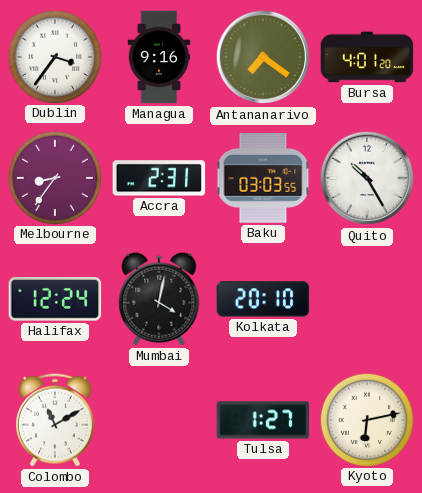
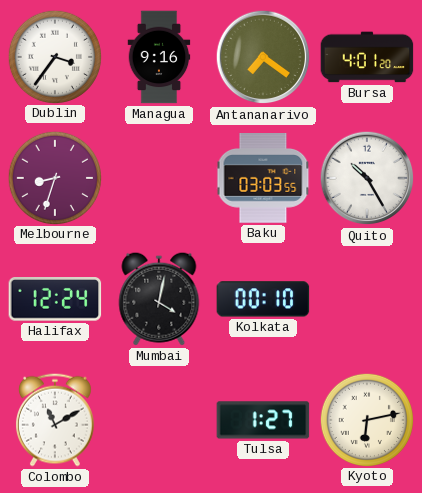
Melbourne: 8:36 -> 8:33
Accra: 2:31 -> none
Kolkata: 20:10 -> 00:10
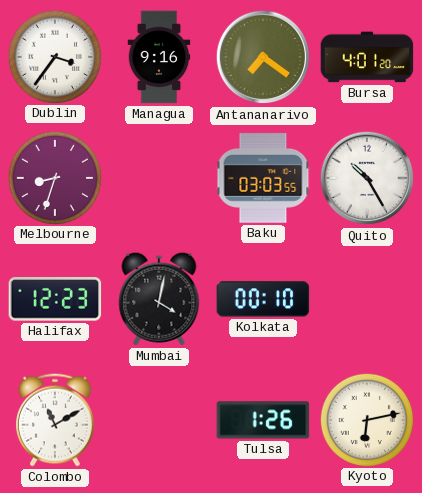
Halifax: 12:24 -> 12:23
Tulsa: 1:27 -> 1:26
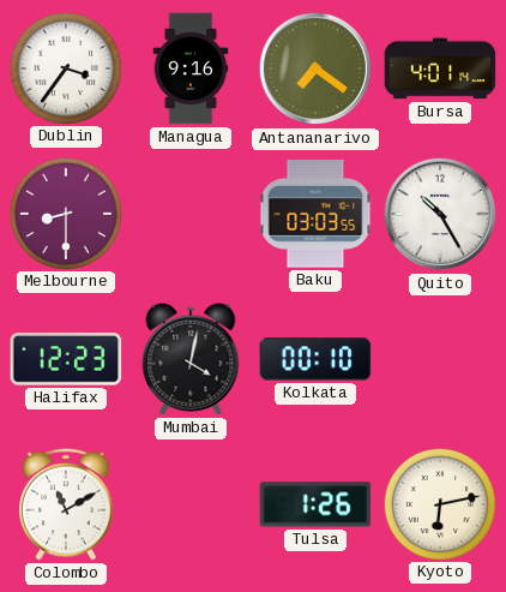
Bursa: 4:01:20 -> 4:01:14
Melbourne: 8:33 -> 8:30
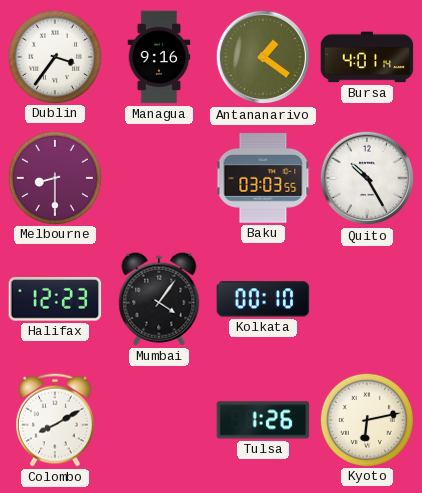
Antananarivo: 7:21 -> 1:21
Mumbai: 4:02 -> 4:06
Colombo: 11:10 -> 8:10
